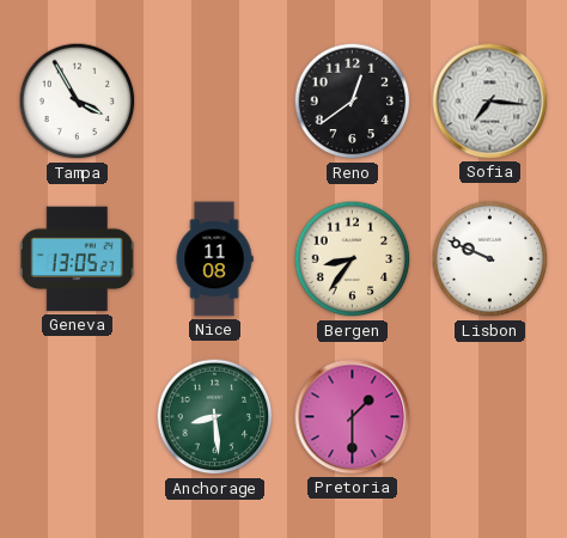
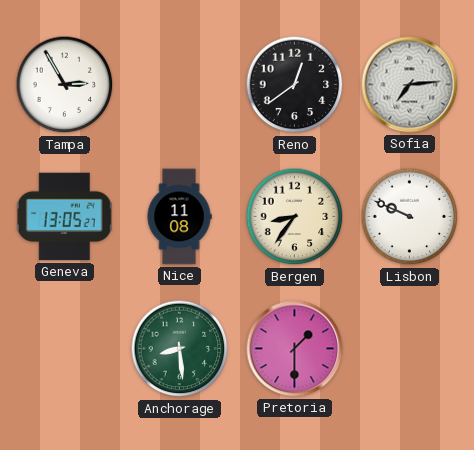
Tampa: 3:55 -> 2:55
Sofia: 7:16 -> 7:14
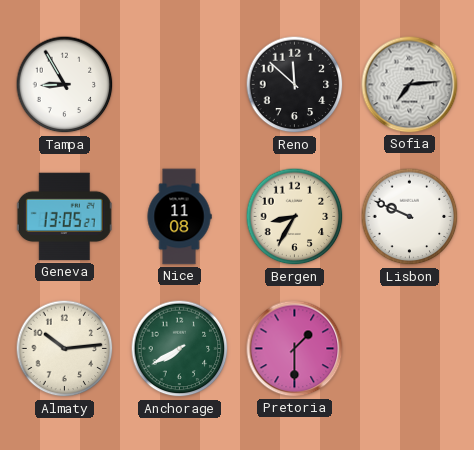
Tampa: 2:55 -> 8:55
Reno: 12:39 -> 11:52
Bergen: 8:36 -> 8:35
Almaty: none -> 10:14
Anchorage: 8:29 -> 7:40
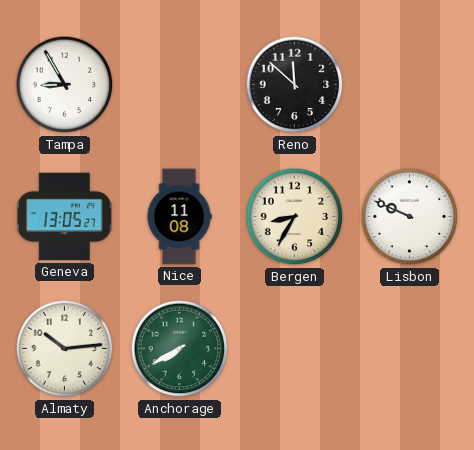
Sofia: 7:14 -> none
Pretoria: 1:30 -> none
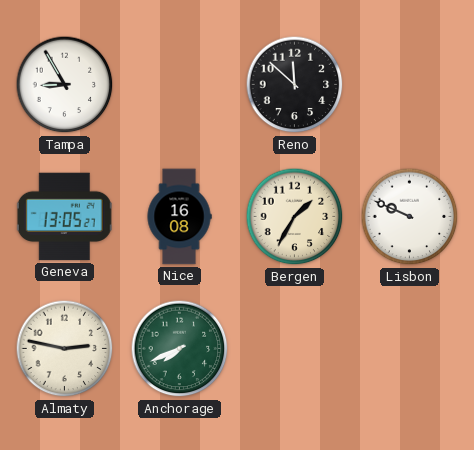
Nice: 11:08 -> 16:08
Bergen: 8:35 -> 1:35
Almaty: 10:14 -> 2:47
Anchorage: 7:40 -> 7:41
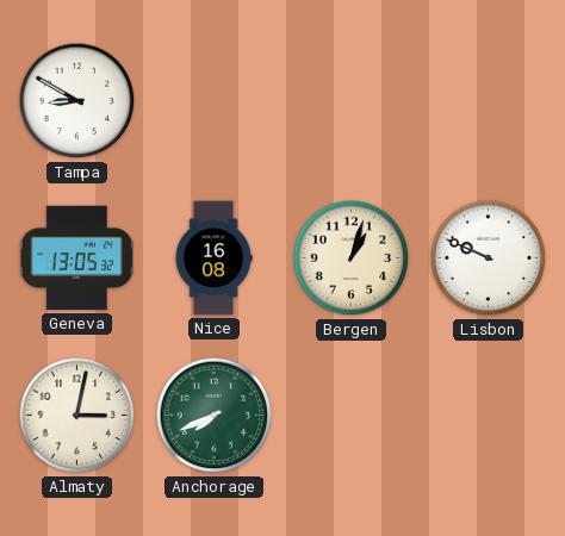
Tampa: 8:55 -> 8:50
Reno: 11:52 -> none
Geneva: 13:05:27 -> 13:05:32
Bergen: 1:35 -> 1:03
Almaty: 2:47 -> 3:02
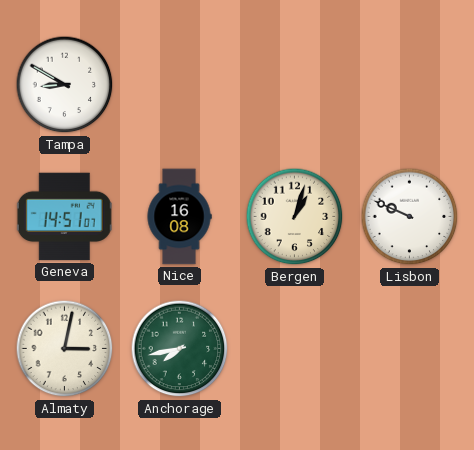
Geneva: 13:05 -> 14:51
Anchorage: 7:41 -> 7:43
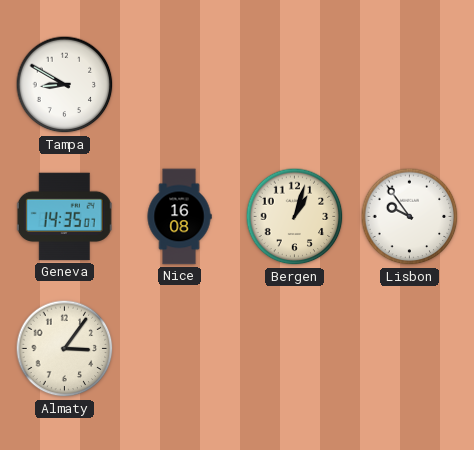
Geneva: 14:51 -> 14:35
Lisbon: 9:49 -> 9:54
Almaty: 3:02 -> 3:06
Anchorage: 7:43 -> none
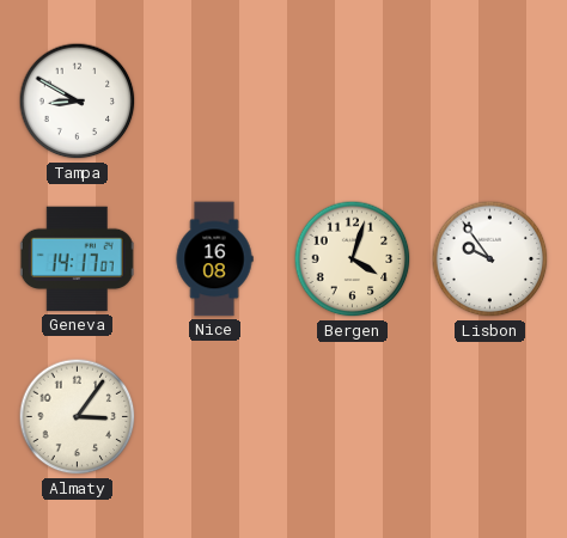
Geneva: 14:35 -> 14:17
Bergen: 1:03 -> 4:03
